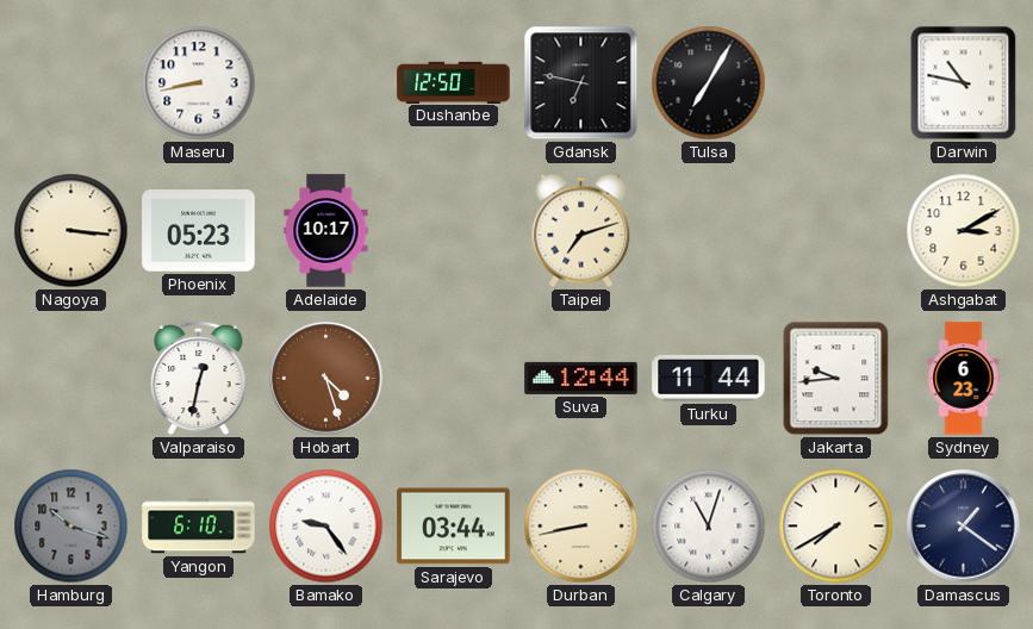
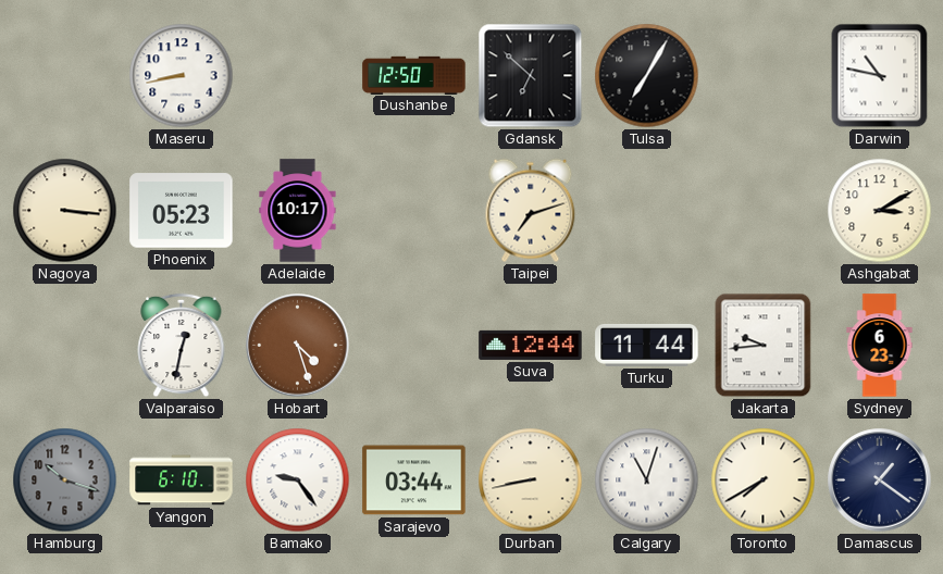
Gdansk: 6:47 -> 6:52
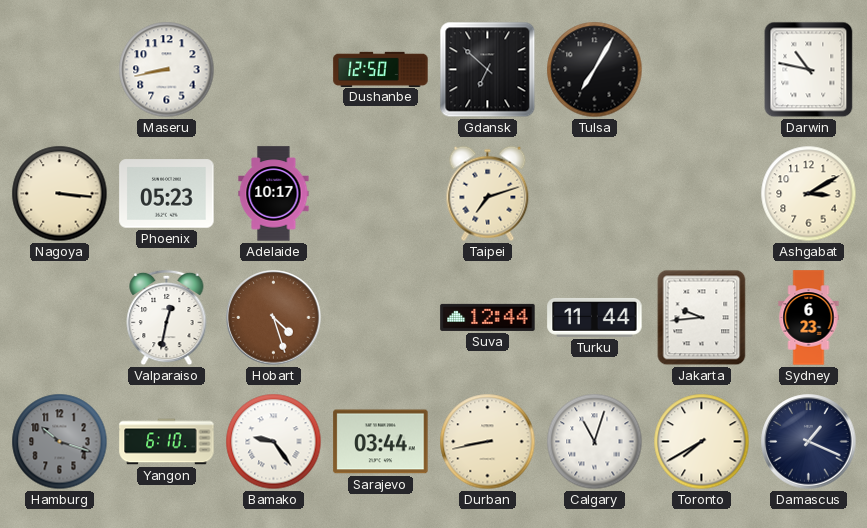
Damascus: 1:21 -> 1:19
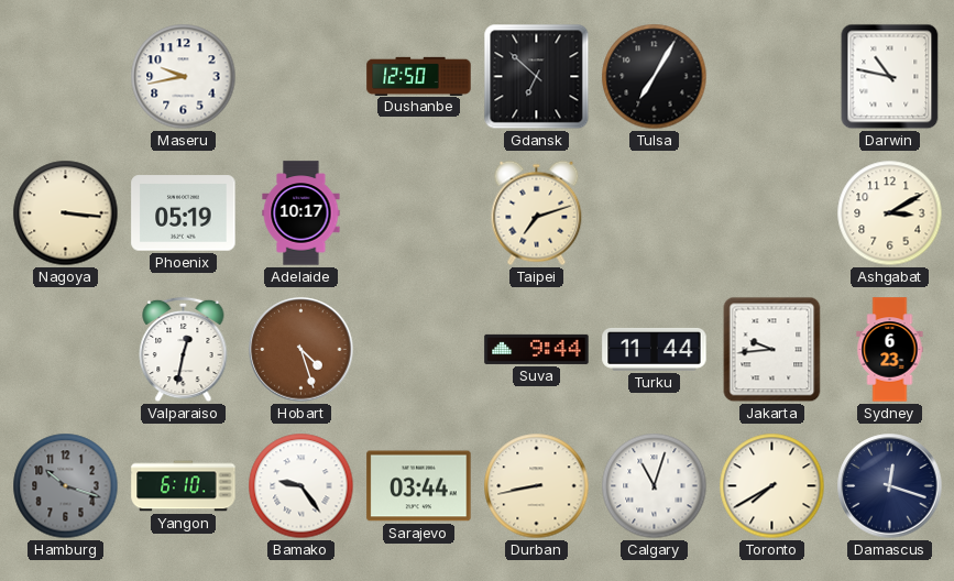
Maseru: 8:43 -> 9:43
Phoenix: 05:23 -> 05:19
Suva: 12:44 -> 9:44
Damascus: 1:19 -> 12:18
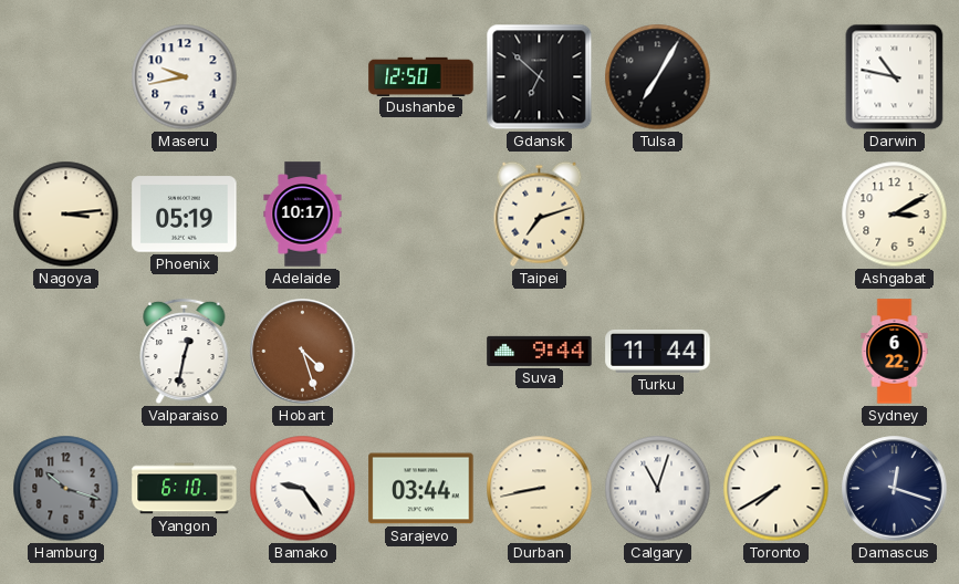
Nagoya: 3:16 -> 3:14
Jakarta: 9:44 -> none
Sydney: 6:23 -> 6:22
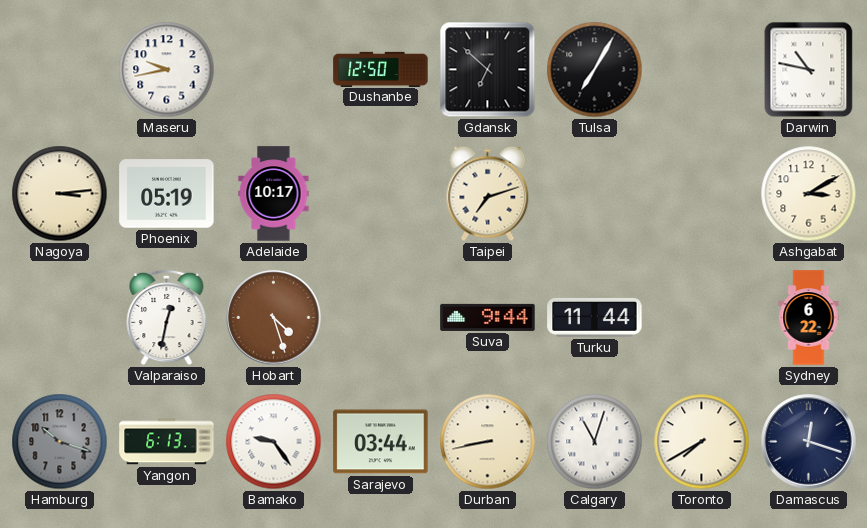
Yangon: 6:10 -> 6:13
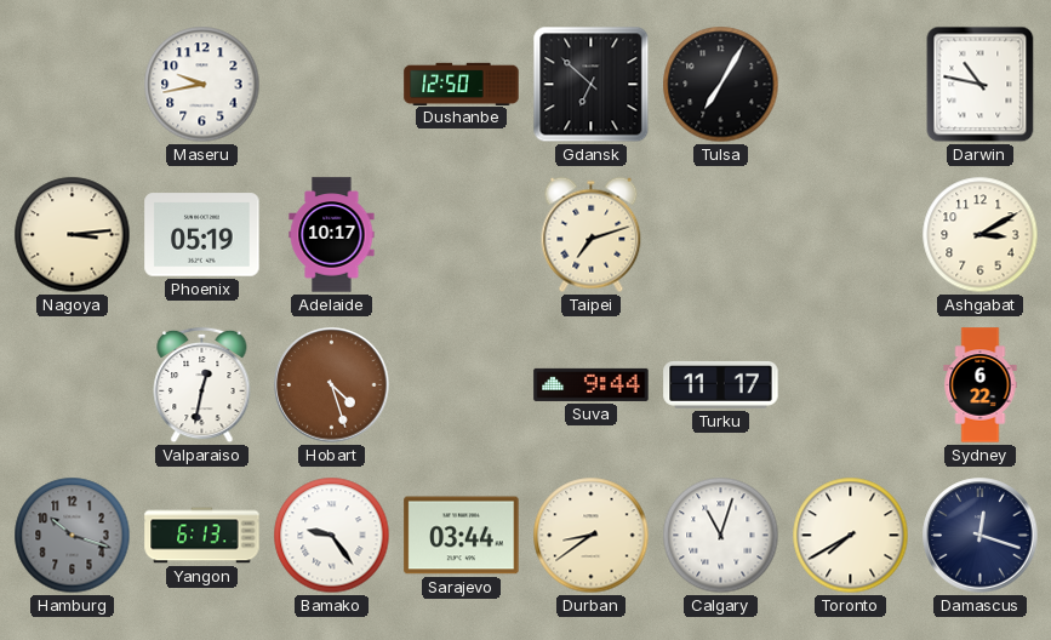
Turku: 11:44 -> 11:17
Durban: 8:43 -> 8:39
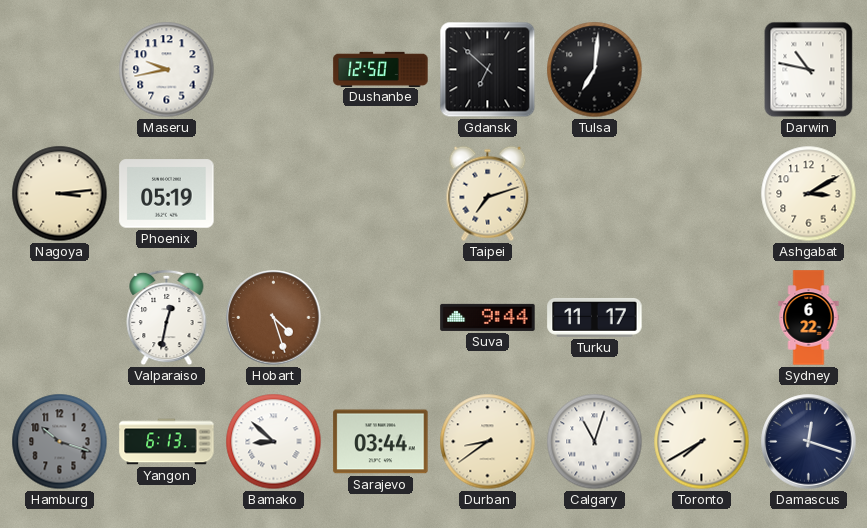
Tulsa: 7:05 -> 7:01
Adelaide: 10:17 -> none
Bamako: 9:24 -> 8:52
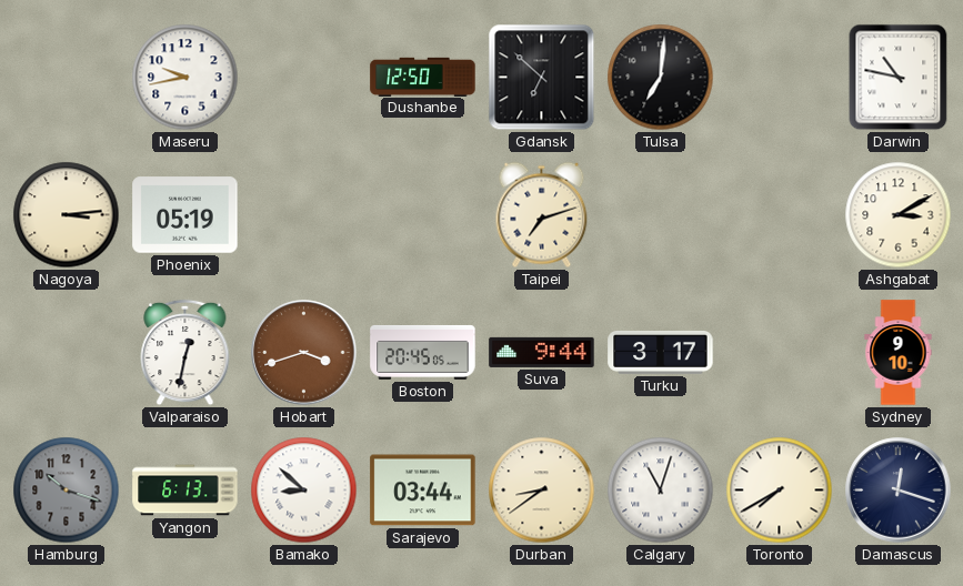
Hobart: 4:27 -> 3:42
Boston: none -> 20:45
Turku: 11:17 -> 3:17
Sydney: 6:22 -> 9:10
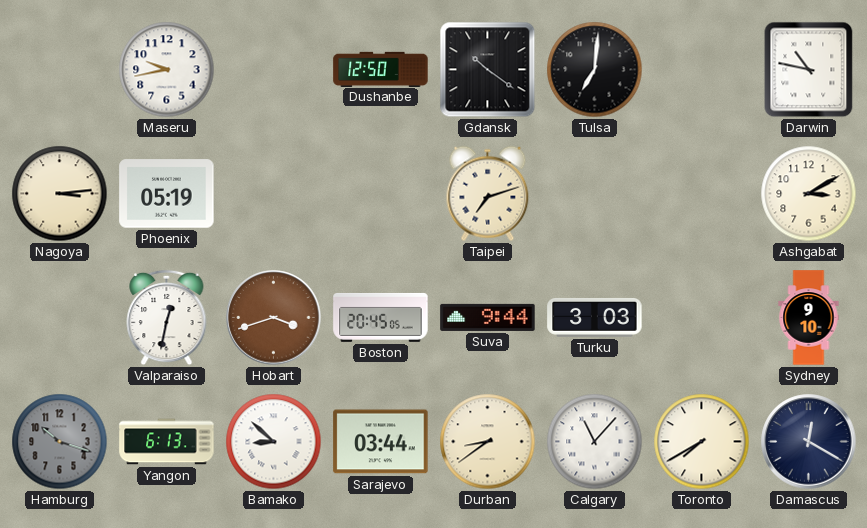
Gdansk: 6:52 -> 10:21
Turku: 3:17 -> 3:03
Calgary: 11:03 -> 11:07
Damascus: 12:18 -> 12:20
